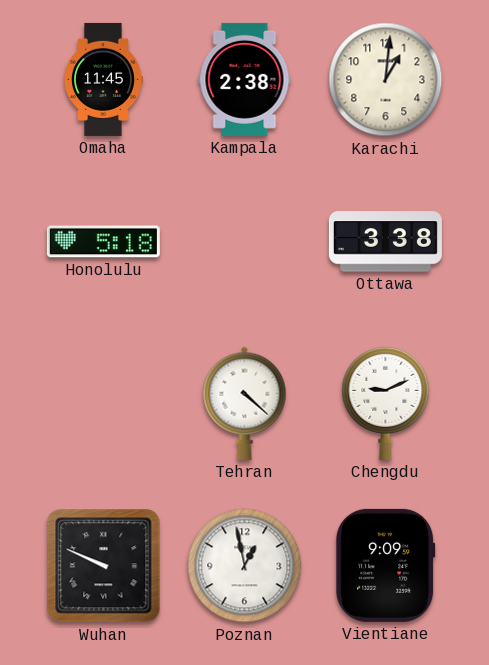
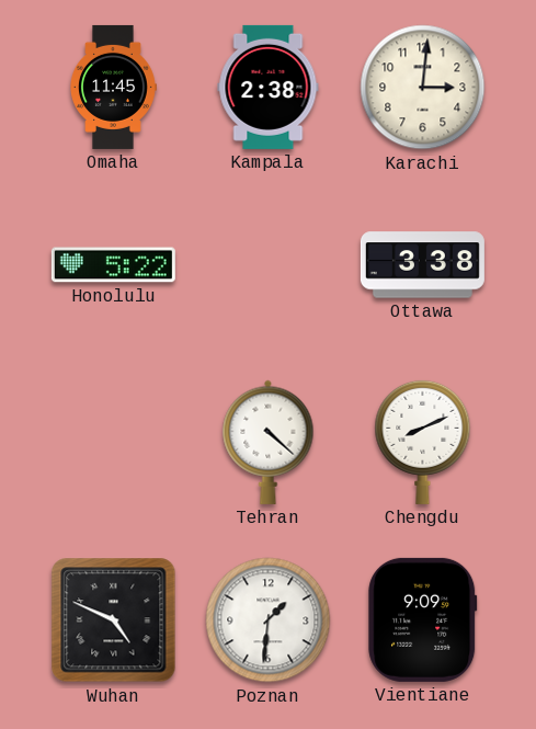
Karachi: 1:01 -> 3:01
Honolulu: 5:18 -> 5:22
Chengdu: 9:11 -> 8:11
Wuhan: 9:49 -> 4:49
Poznan: 12:58 -> 1:31
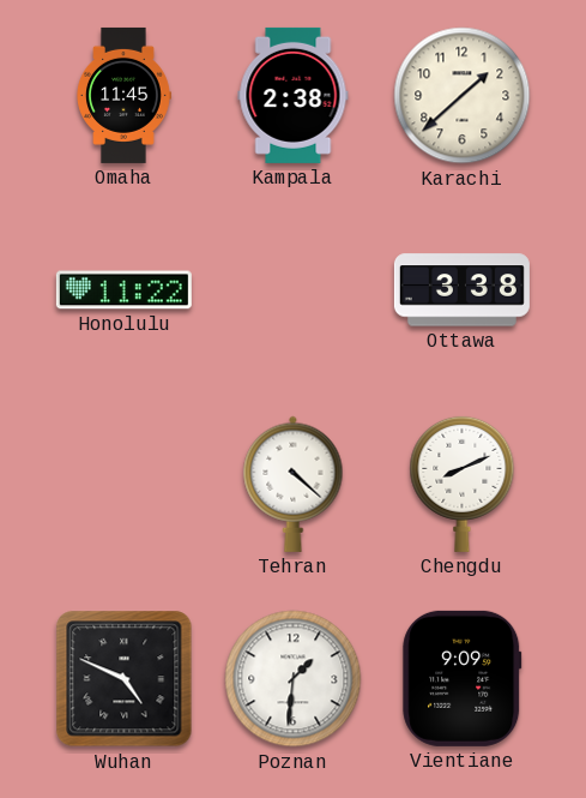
Karachi: 3:01 -> 1:38
Honolulu: 5:22 -> 11:22
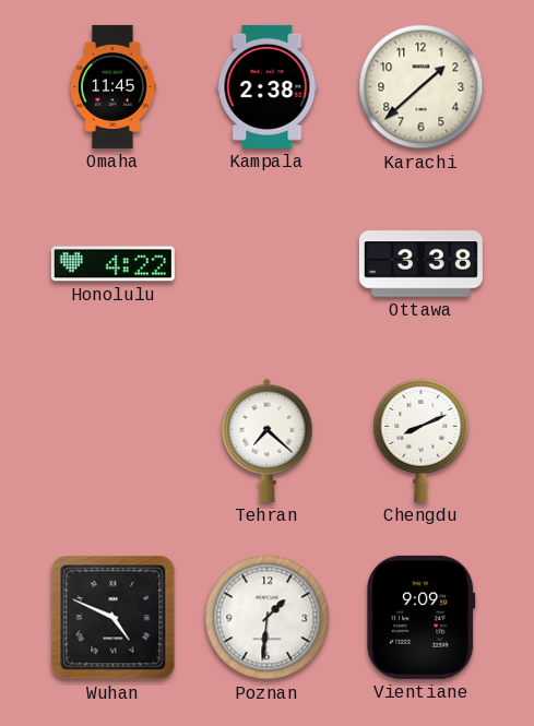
Honolulu: 11:22 -> 4:22
Tehran: 4:22 -> 7:22
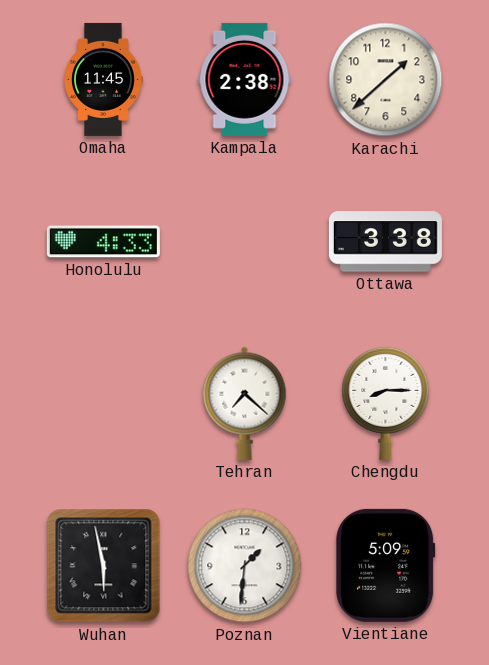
Honolulu: 4:22 -> 4:33
Chengdu: 8:11 -> 8:15
Wuhan: 4:49 -> 5:58
Vientiane: 9:09 -> 5:09
